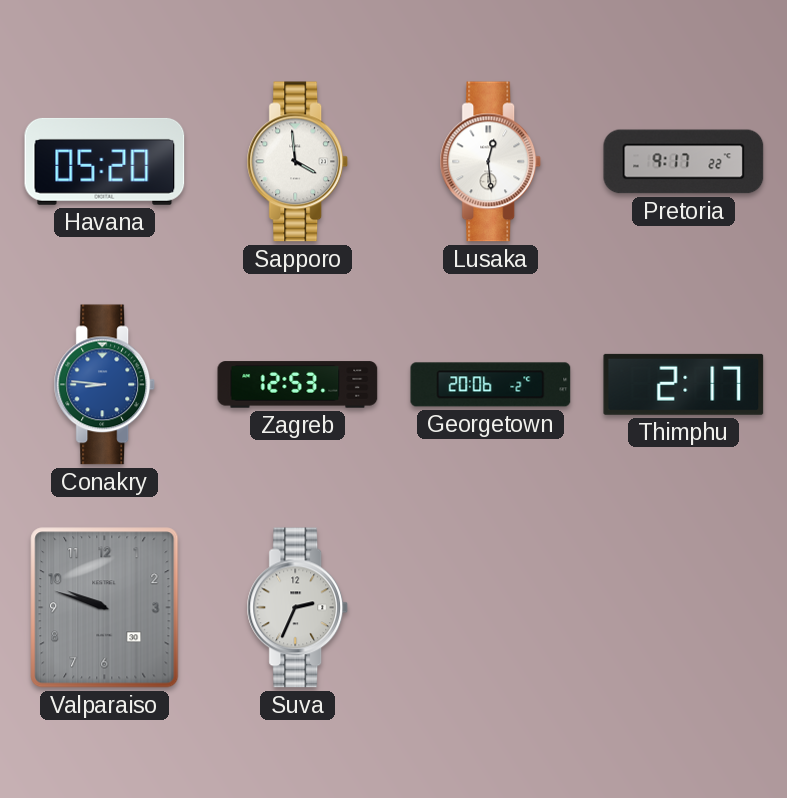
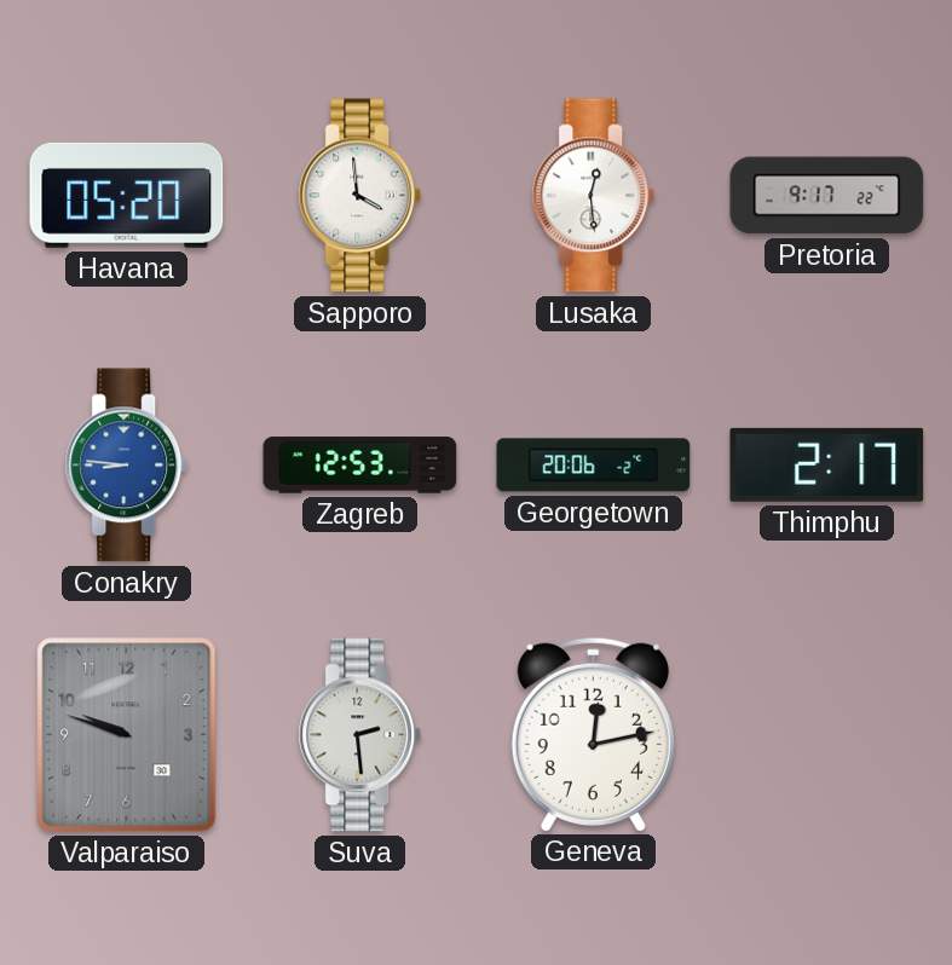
Suva: 2:34 -> 2:29
Geneva: none -> 12:13
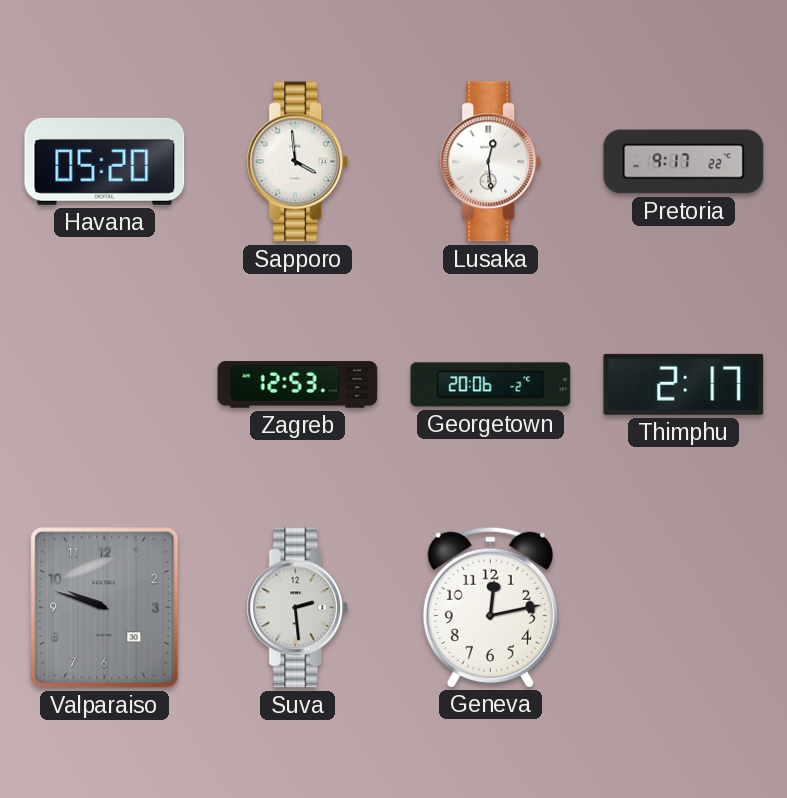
Conakry: 8:46 -> none
